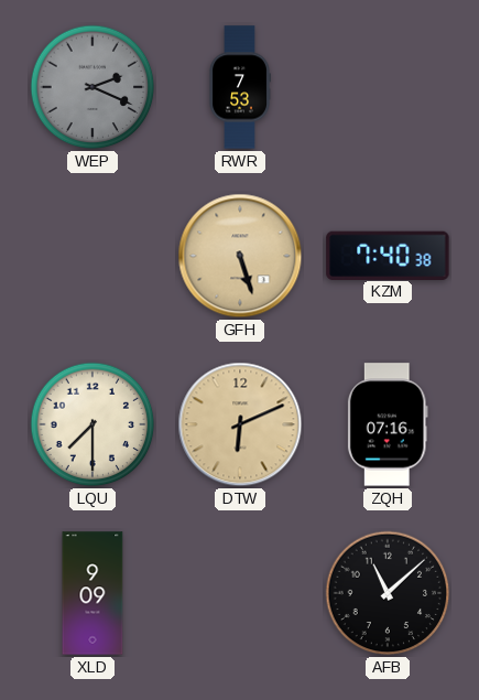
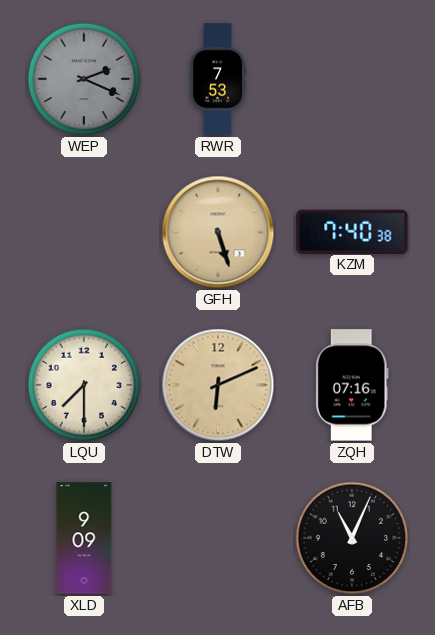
AFB: 11:08 -> 11:04
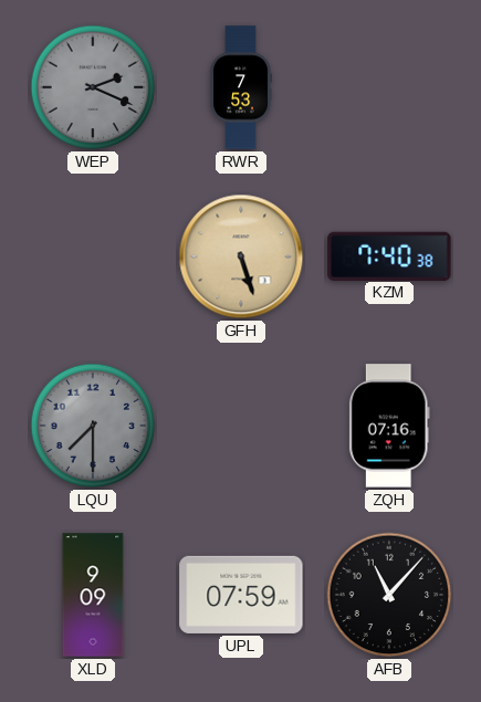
LQU dial: cream -> grey
DTW: 6:11 -> none
UPL: none -> 07:59
AFB: 11:04 -> 11:07
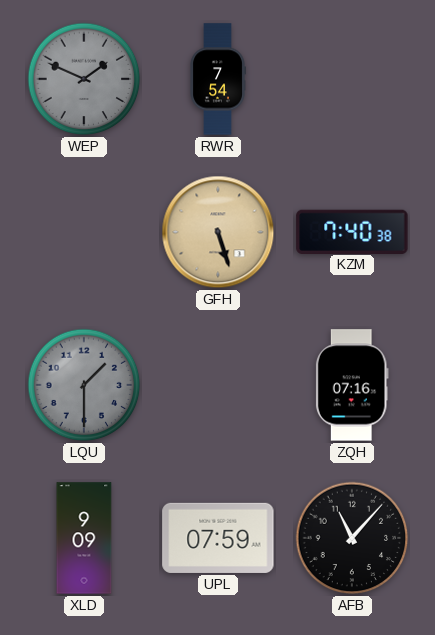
WEP: 2:19 -> 1:49
RWR: 7:53 -> 7:54
LQU: 7:30 -> 1:30
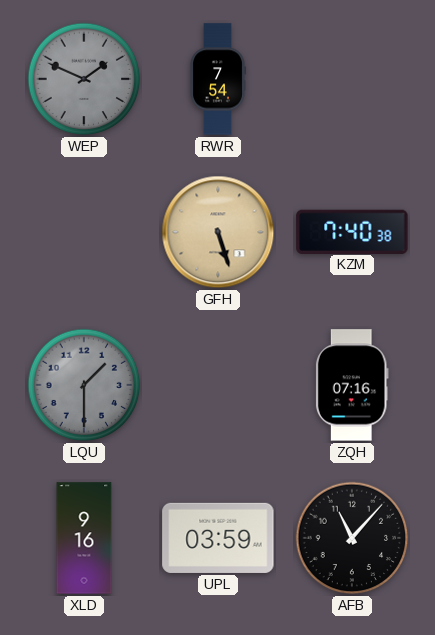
XLD: 9:09 -> 9:16
UPL: 07:59 -> 03:59
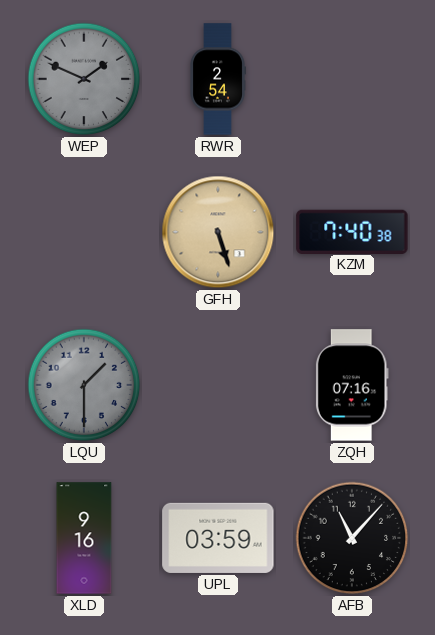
RWR: 7:54 -> 2:54
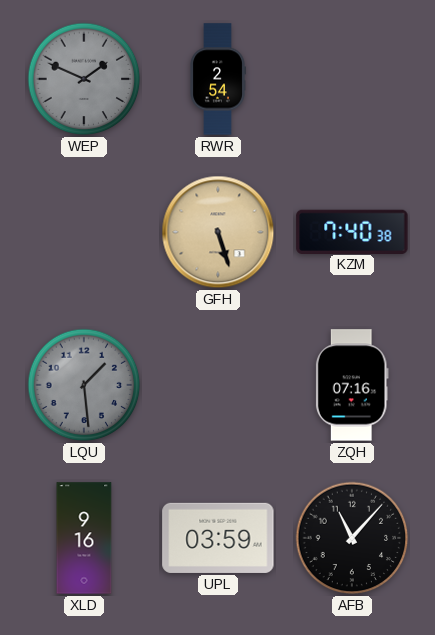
LQU: 1:30 -> 1:29
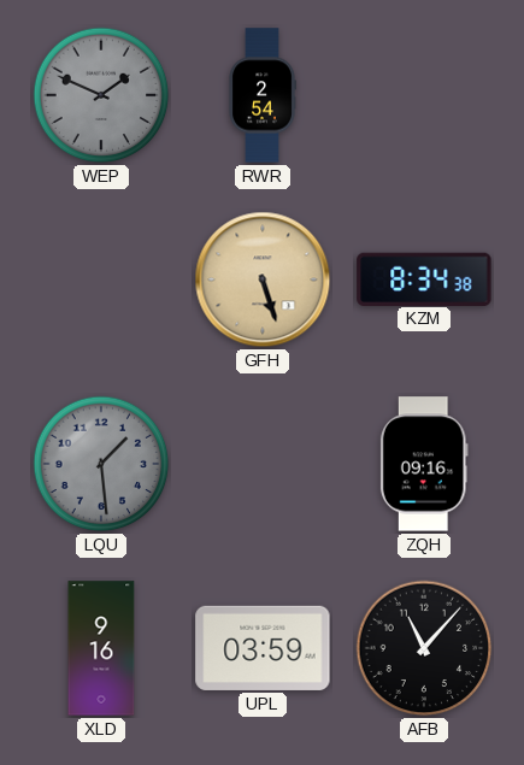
KZM: 7:40 -> 8:34
ZQH: 07:16 -> 09:16
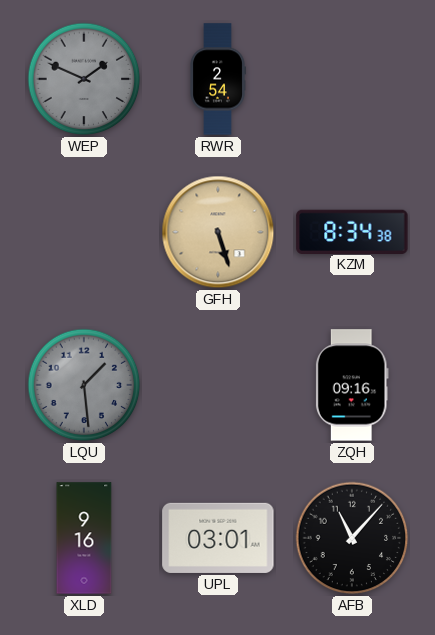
UPL: 03:59 -> 03:01
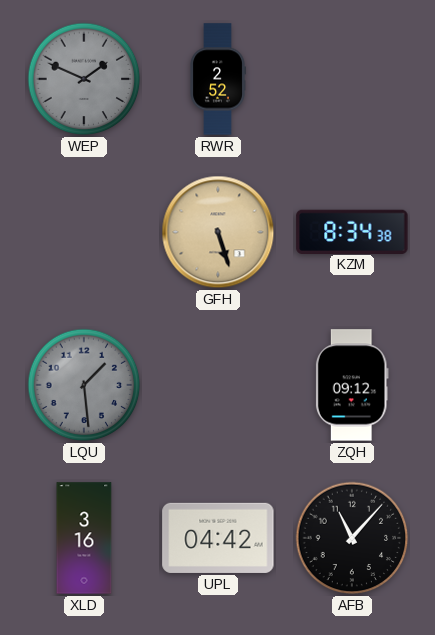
RWR: 2:54 -> 2:52
ZQH: 09:16 -> 09:12
XLD: 9:16 -> 3:16
UPL: 03:01 -> 04:42
